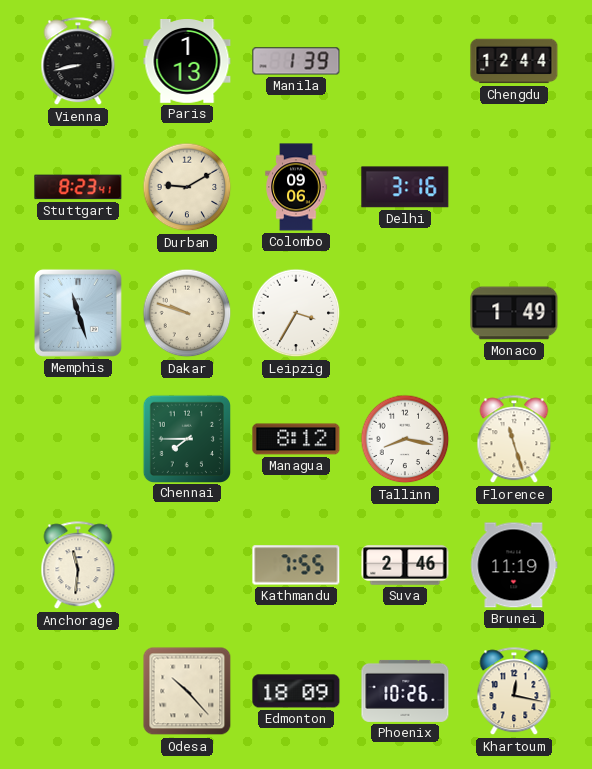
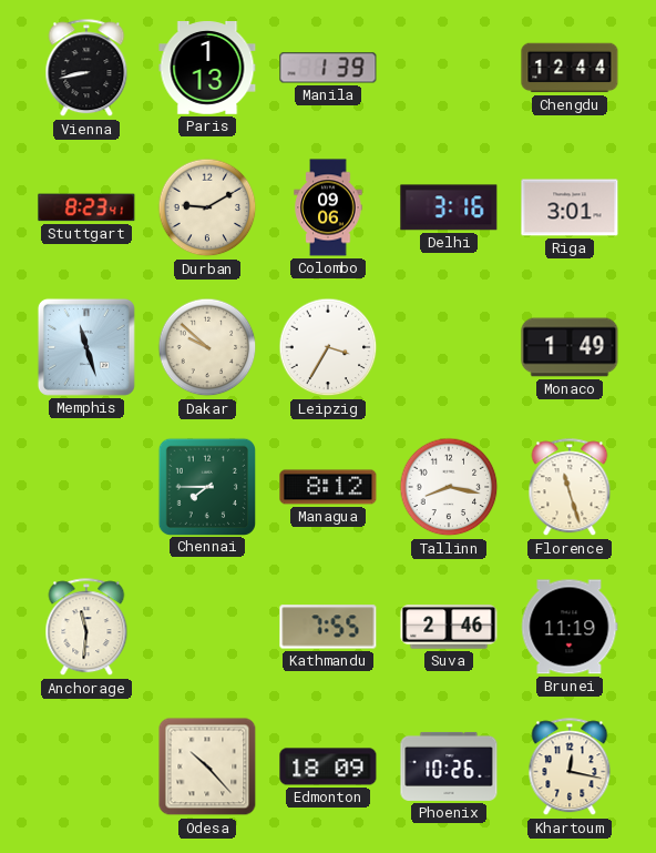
Riga: none -> 3:01
Dakar: 9:48 -> 9:52
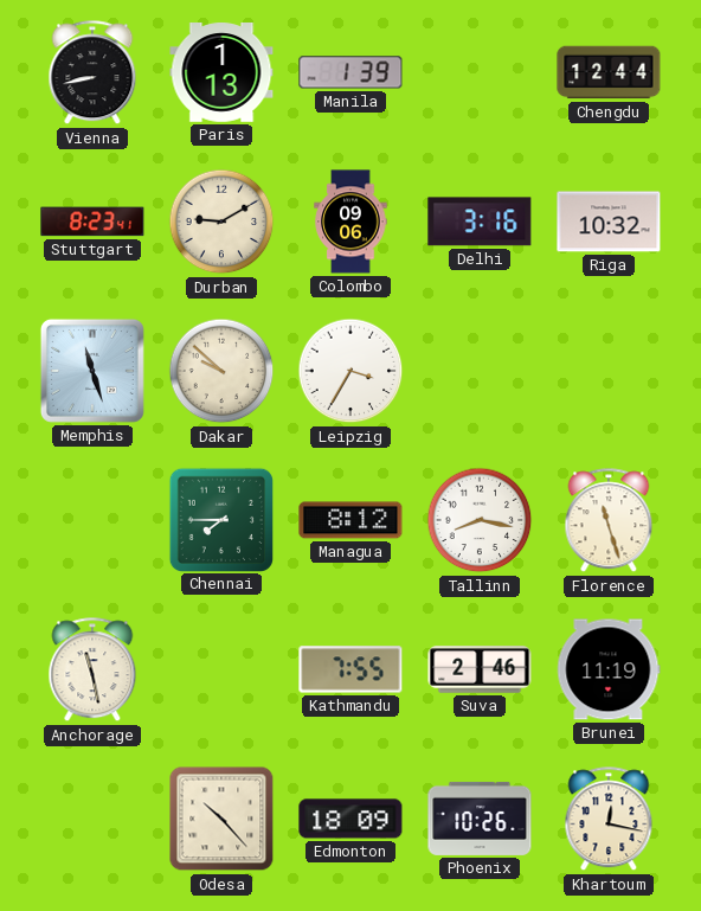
Riga: 3:01 -> 10:32
Monaco: 1:49 -> none
Anchorage: 11:31 -> 11:28
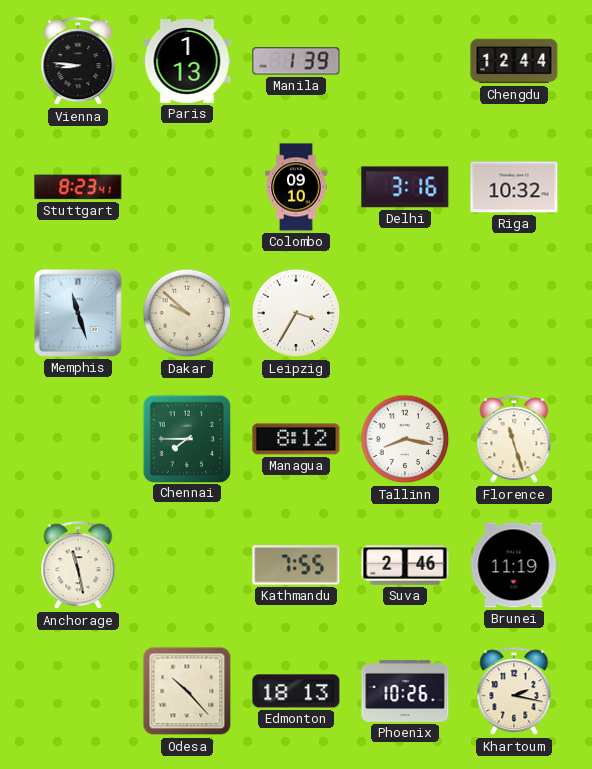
Vienna: 8:43 -> 8:46
Durban: 9:10 -> none
Colombo: 09:06 -> 09:10
Edmonton: 18:09 -> 18:13
Khartoum: 12:17 -> 2:17
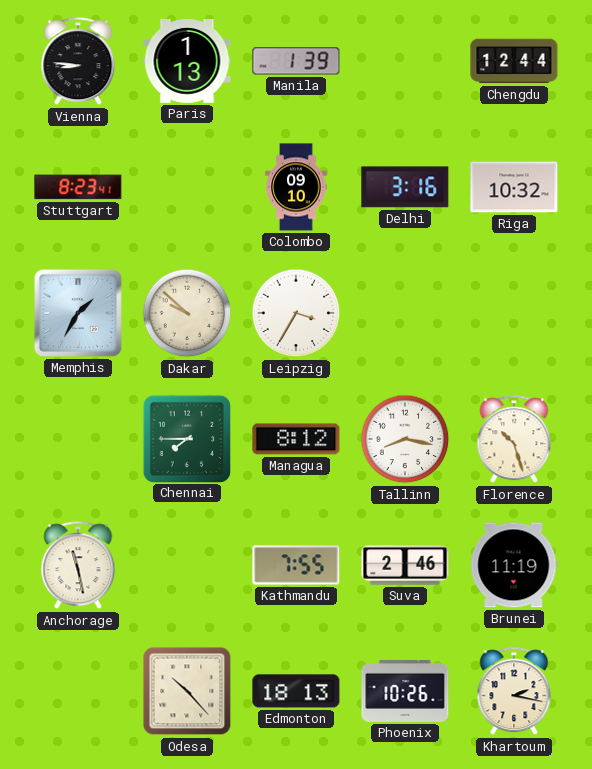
Memphis: 11:27 -> 1:35
Florence: 11:27 -> 10:27
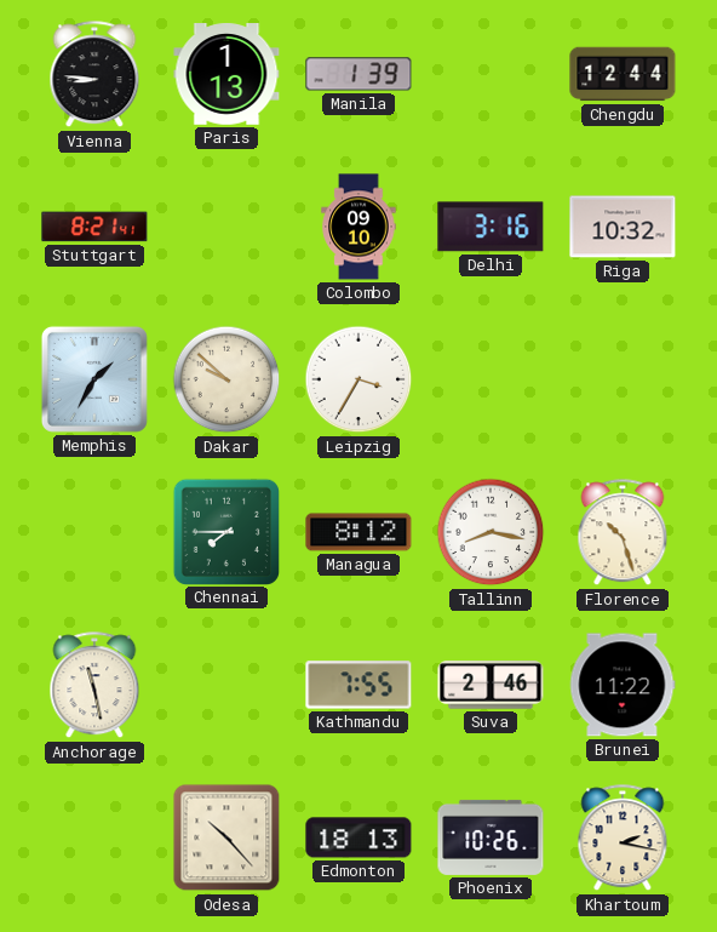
Stuttgart: 8:23 -> 8:21
Brunei: 11:19 -> 11:22
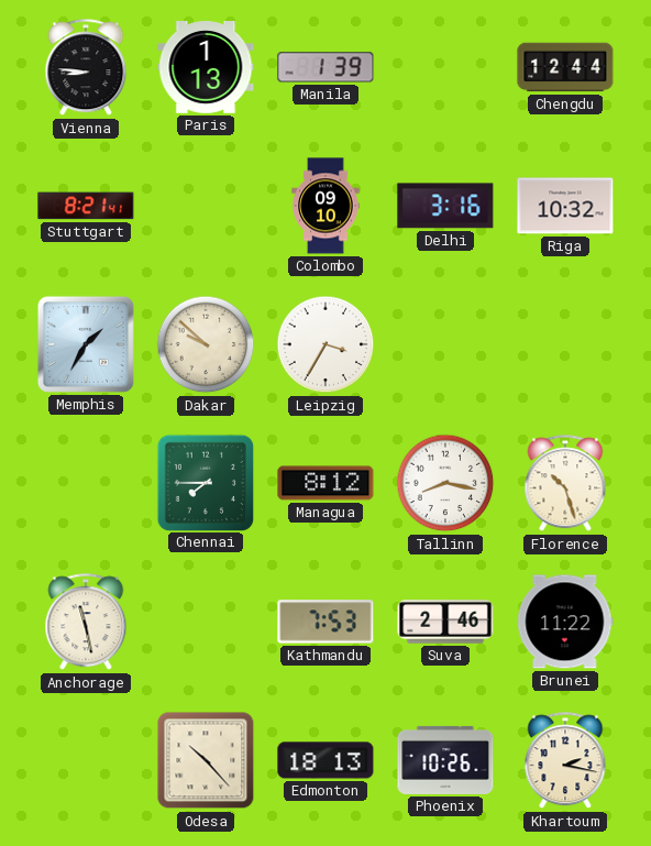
Kathmandu: 7:55 -> 7:53
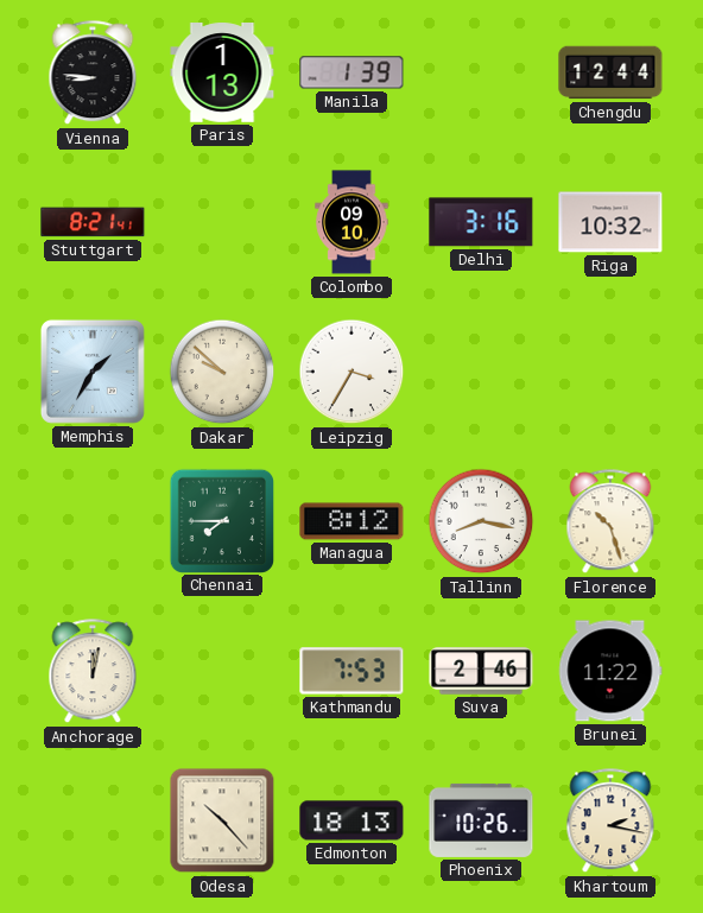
Anchorage: 11:28 -> 12:02
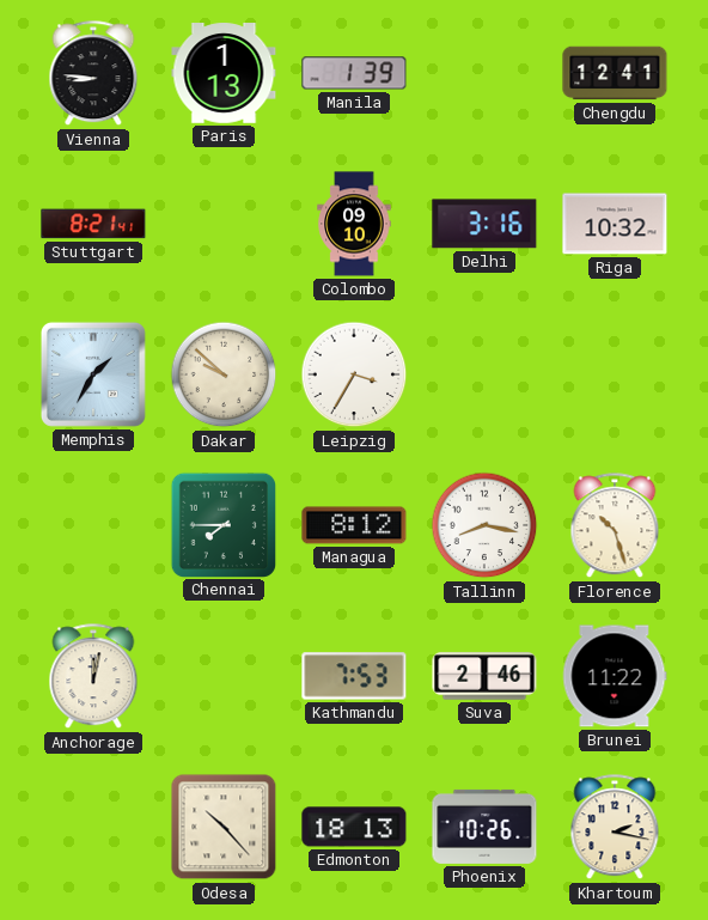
Chengdu: 12:44 -> 12:41
